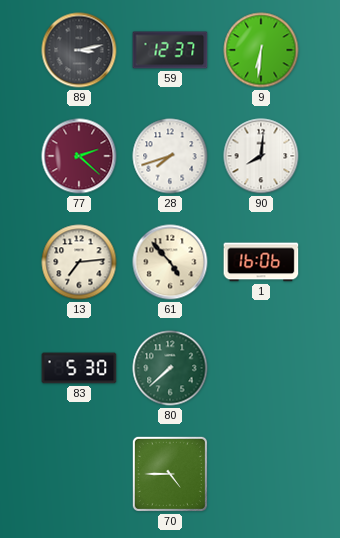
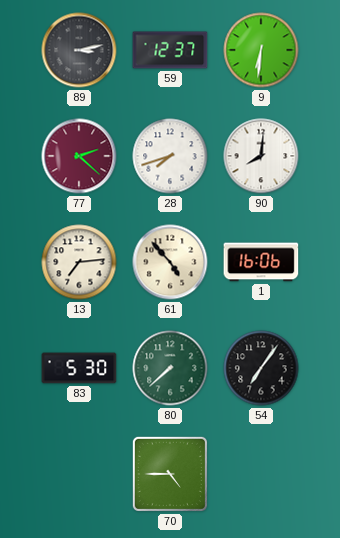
54: none -> 7:06
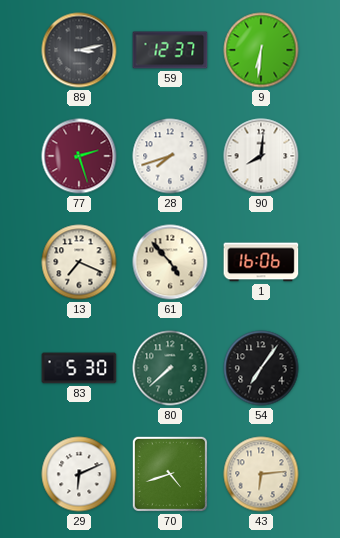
77: 2:22 -> 2:27
13: 7:14 -> 7:19
29: none -> 6:11
70: 4:45 -> 4:42
43: none -> 6:14
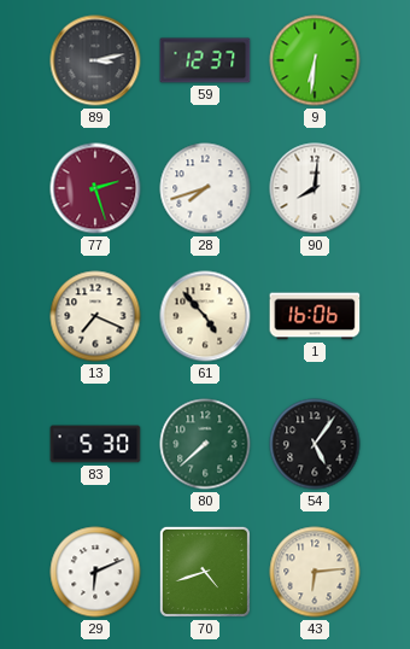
54: 7:06 -> 5:06
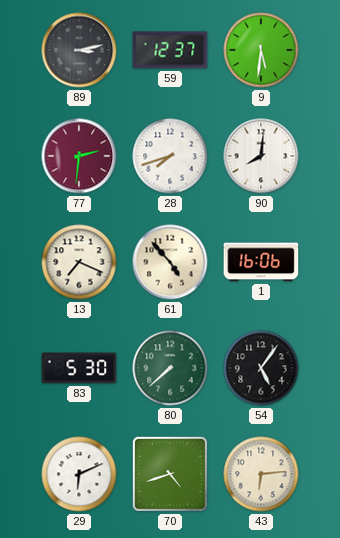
9: 6:31 -> 5:31
77: 2:27 -> 2:31
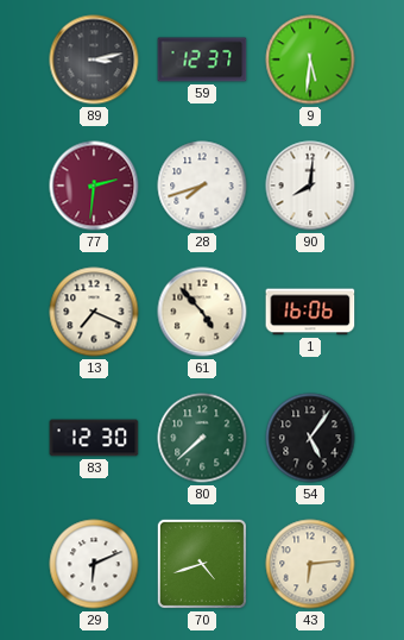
83: 5:30 -> 12:30
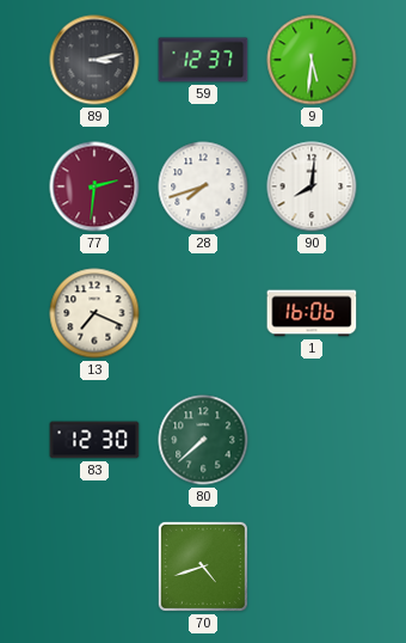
61: 4:53 -> none
54: 5:06 -> none
29: 6:11 -> none
43: 6:14 -> none
